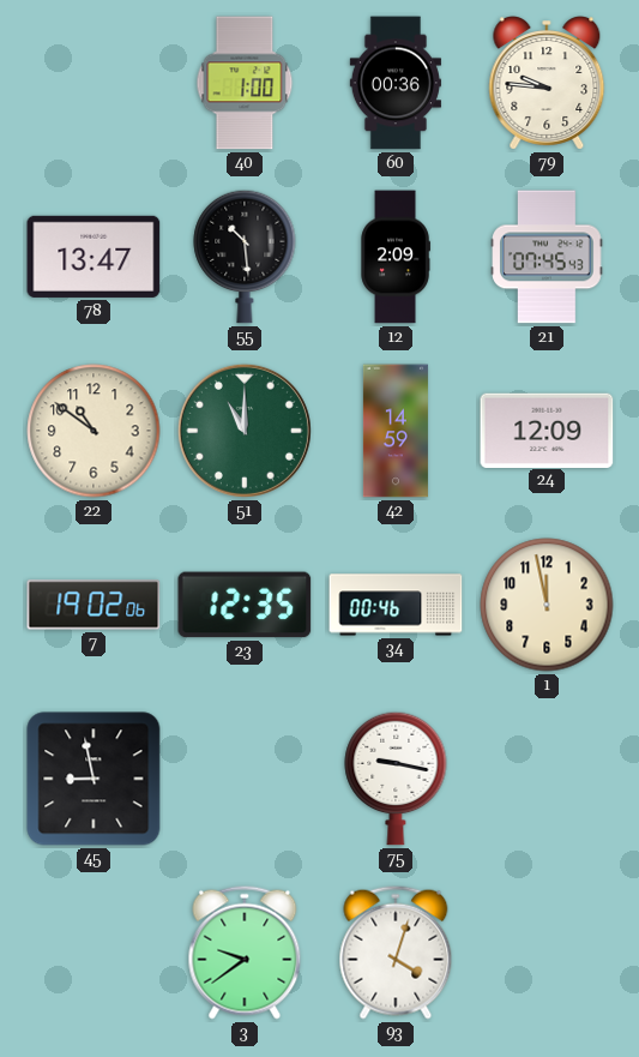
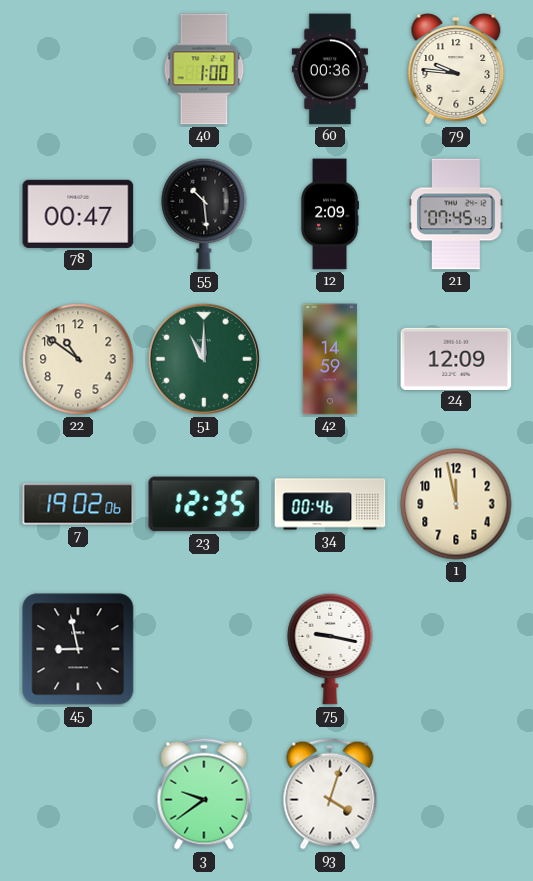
78: 13:47 -> 00:47
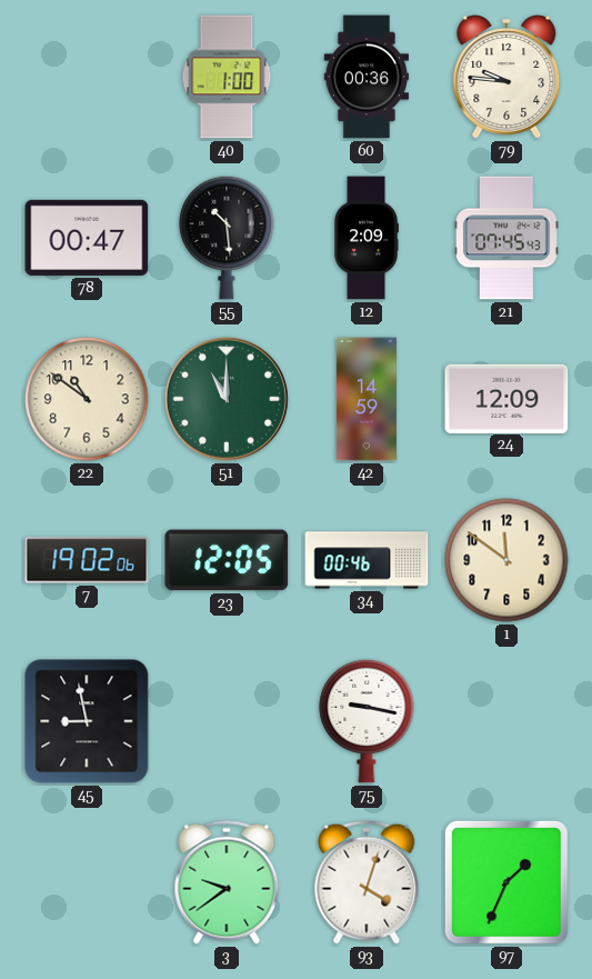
23: 12:35 -> 12:05
1: 11:58 -> 11:51
97: none -> 1:34
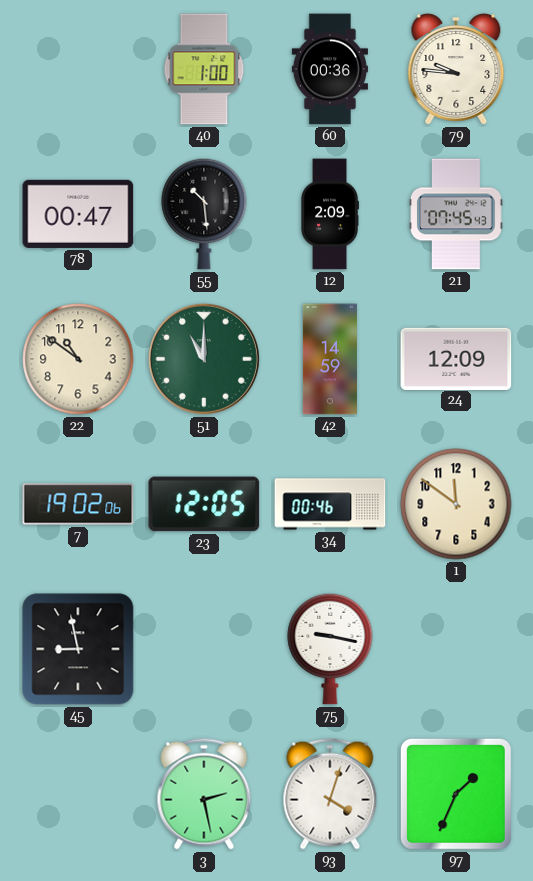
3: 9:39 -> 2:28
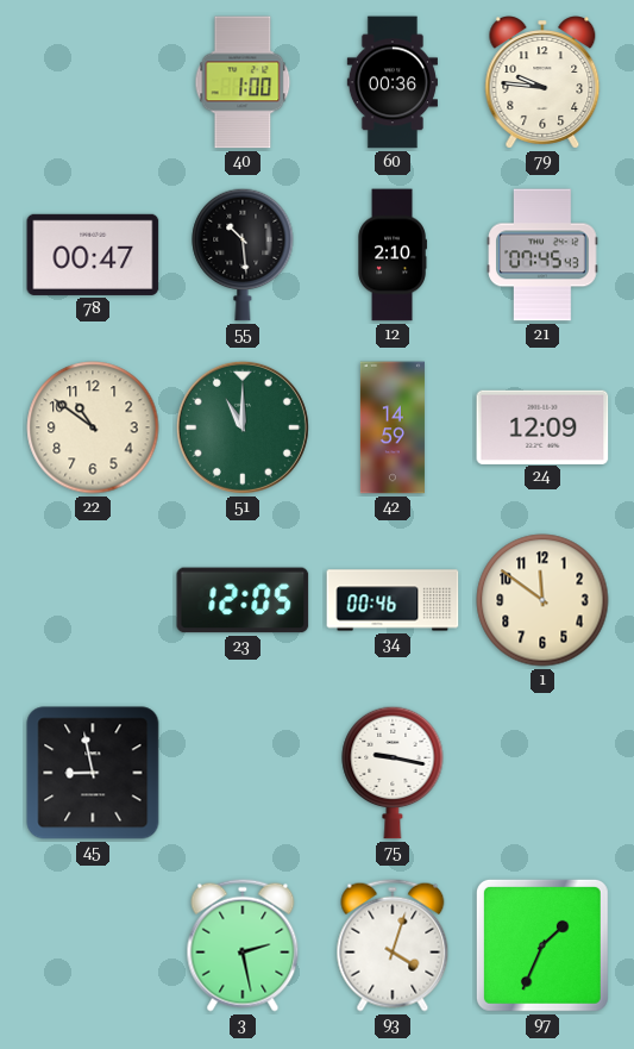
12: 2:09 -> 2:10
7: 19:02 -> none
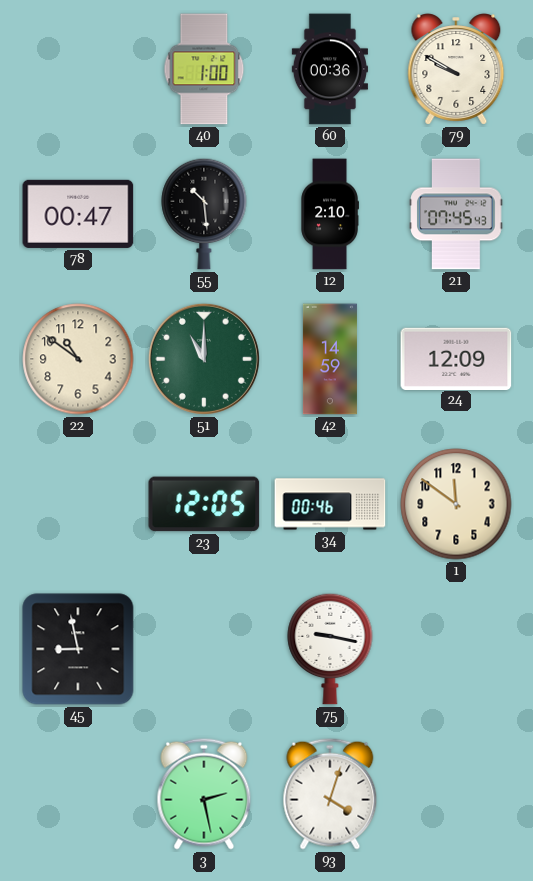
79: 9:46 -> 9:50
97: 1:34 -> none
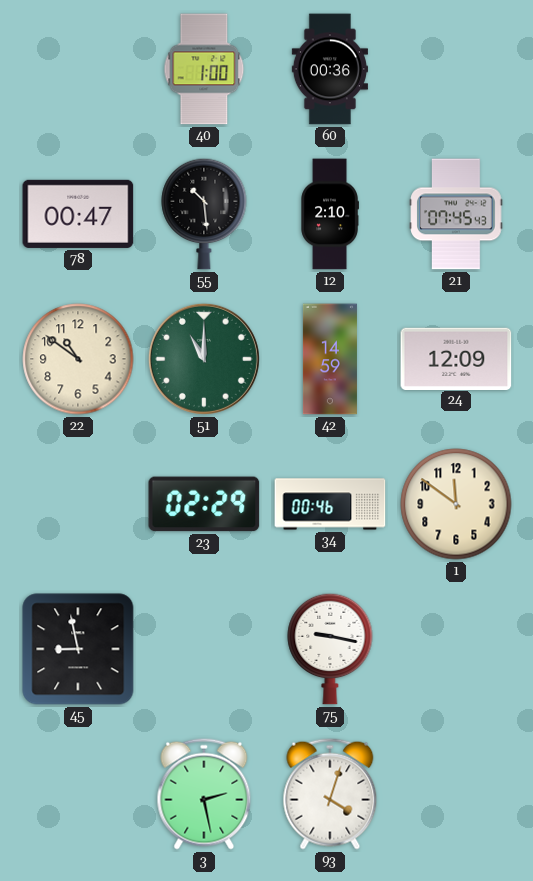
79: 9:50 -> none
23: 12:05 -> 02:29
